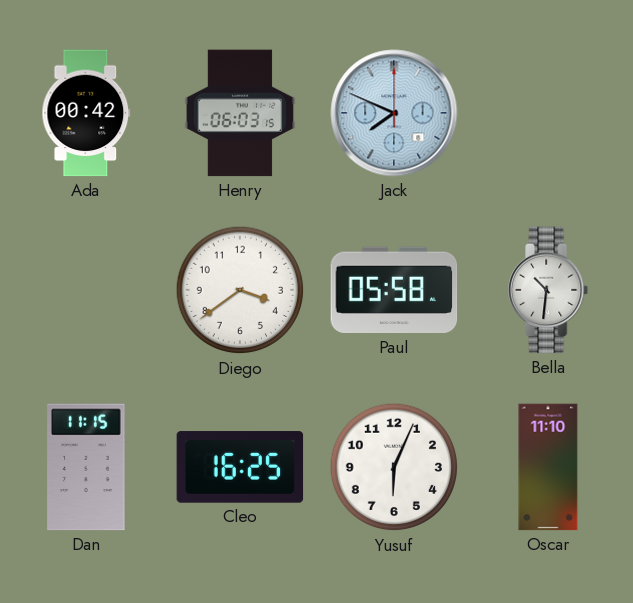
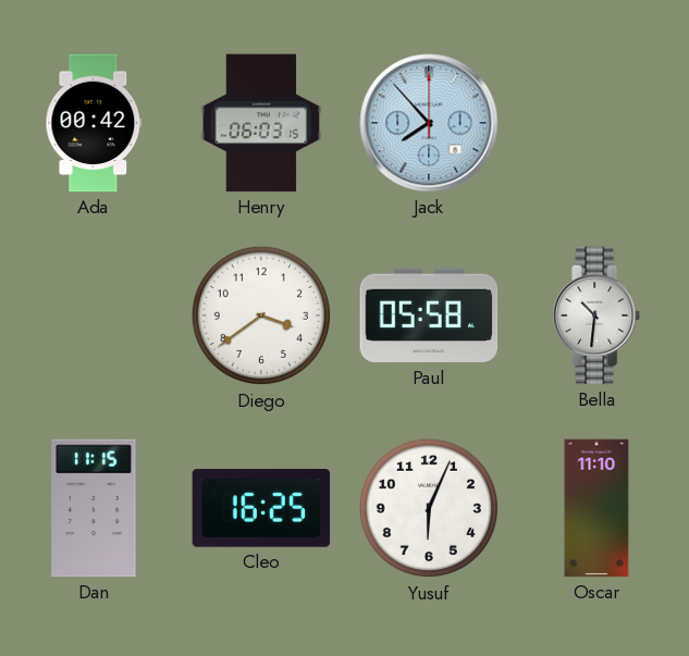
Jack: 7:49 -> 7:53
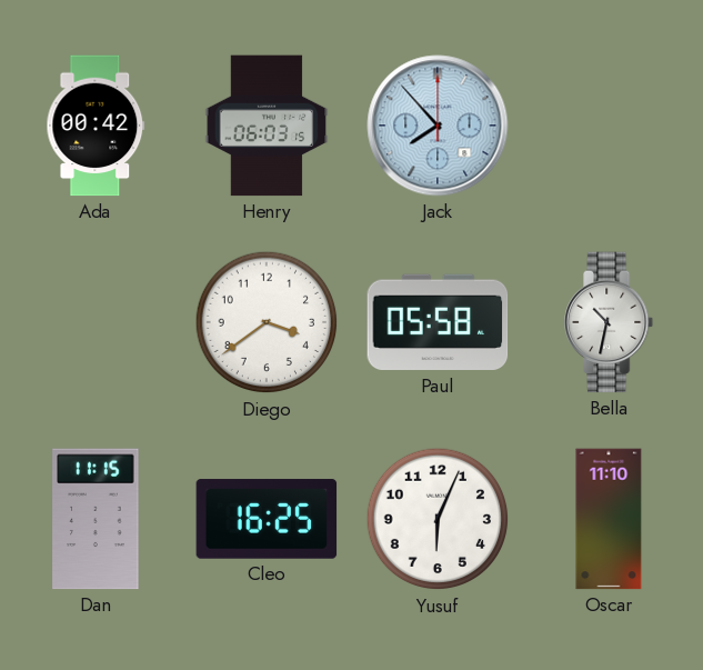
Bella: 10:31 -> 10:32
